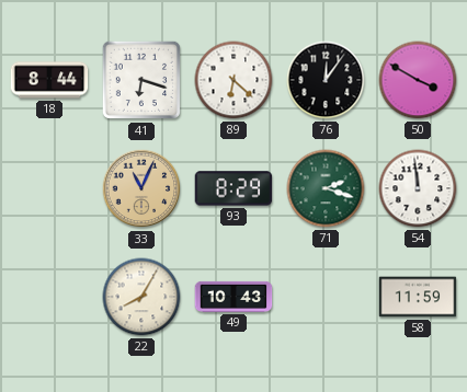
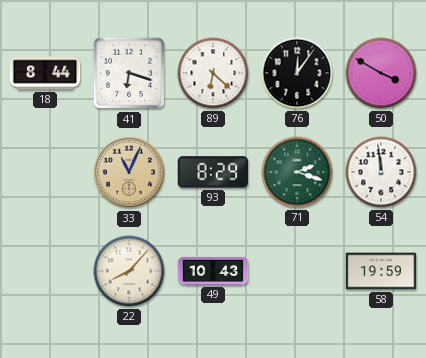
22: 8:05 -> 8:07
58: 11:59 -> 19:59
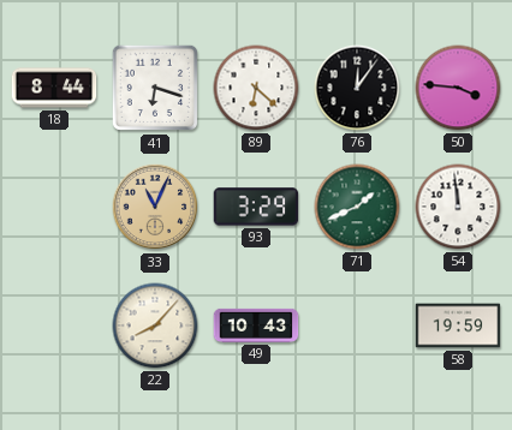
50: 3:50 -> 3:46
93: 8:29 -> 3:29
71: 2:18 -> 1:41
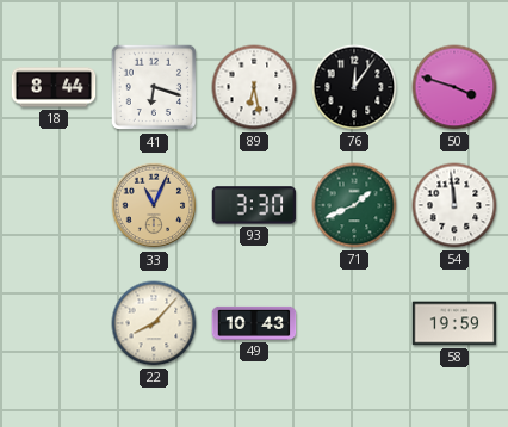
89: 6:22 -> 6:28
50: 3:46 -> 3:48
93: 3:29 -> 3:30
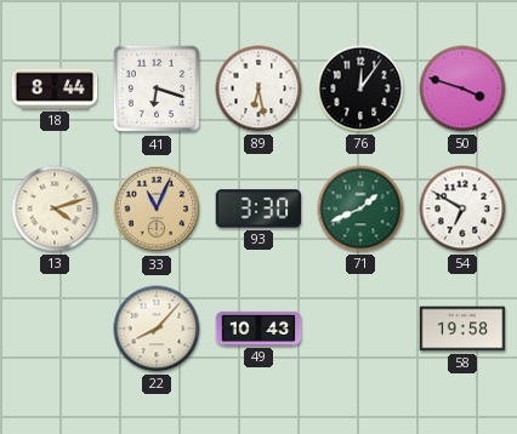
13: none -> 4:12
54: 11:59 -> 6:50
58: 19:59 -> 19:58
